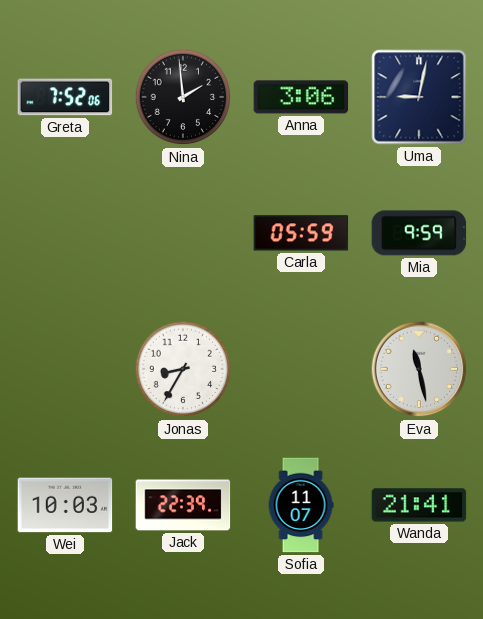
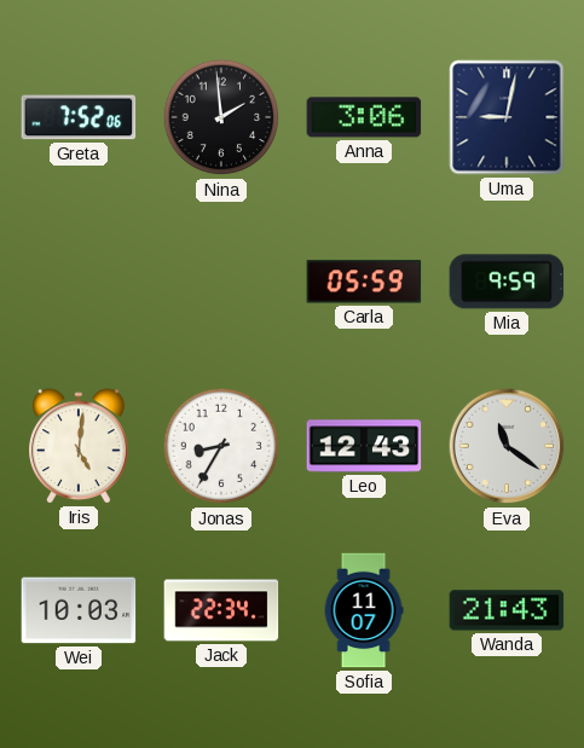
Iris: none -> 5:01
Leo: none -> 12:43
Eva: 11:28 -> 11:21
Jack: 22:39 -> 22:34
Wanda: 21:41 -> 21:43
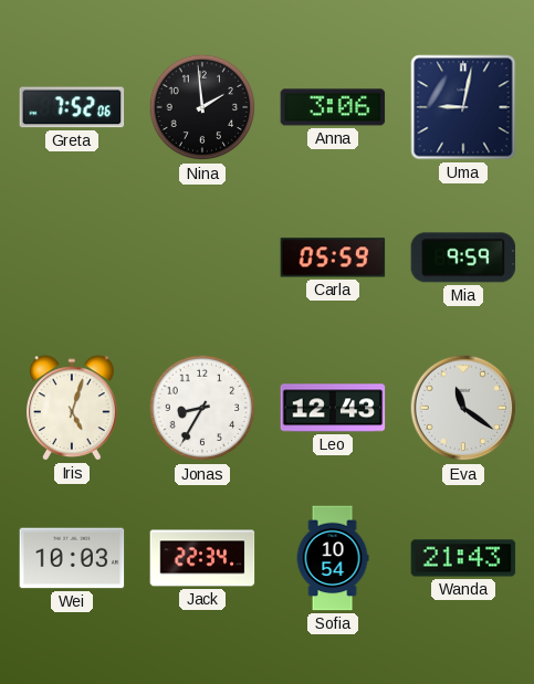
Iris: 5:01 -> 5:03
Sofia: 11:07 -> 10:54
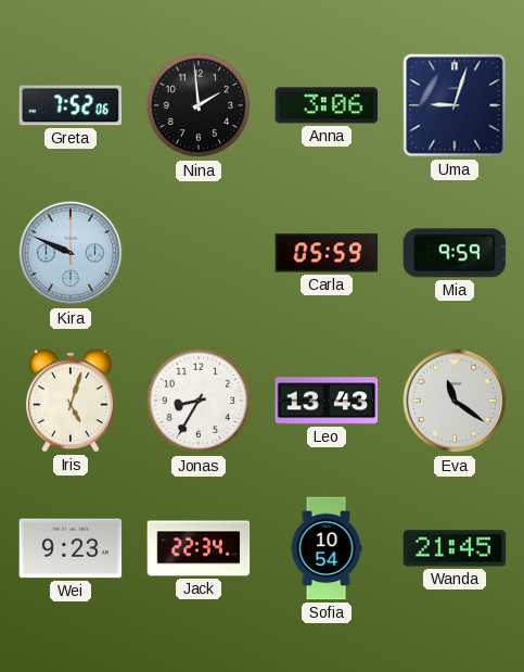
Uma: 9:02 -> 9:03
Kira: none -> 9:49
Leo: 12:43 -> 13:43
Wei: 10:03 -> 9:23
Wanda: 21:43 -> 21:45
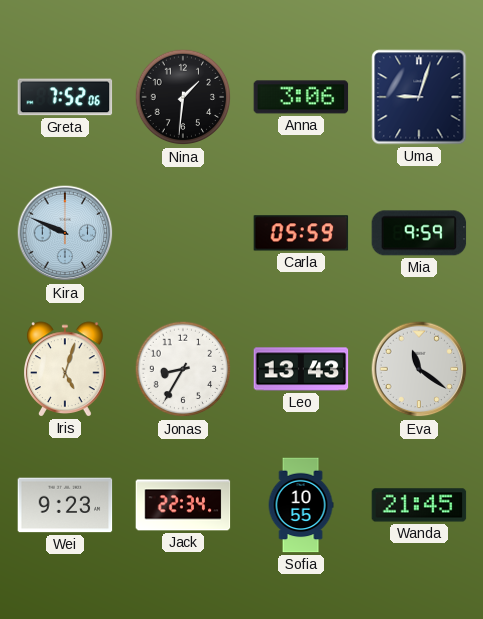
Nina: 1:59 -> 1:31
Sofia: 10:54 -> 10:55
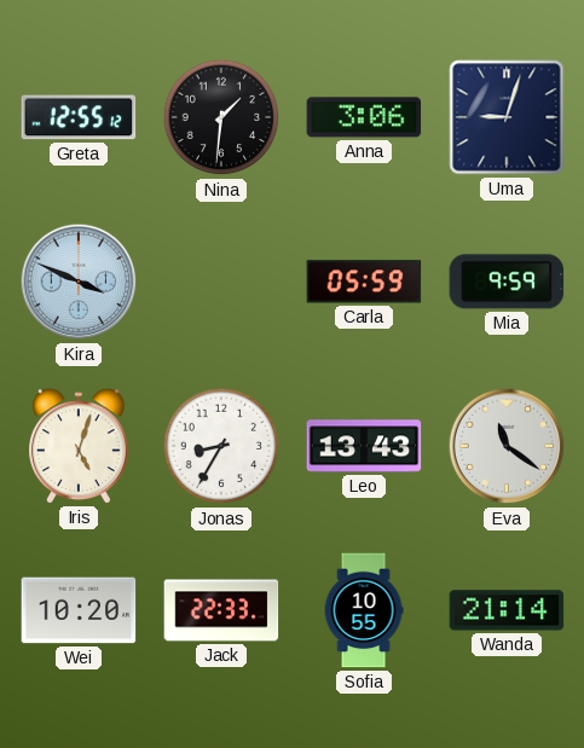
Greta: 7:52 -> 12:55
Kira: 9:49 -> 3:49
Wei: 9:23 -> 10:20
Jack: 22:34 -> 22:33
Wanda: 21:45 -> 21:14
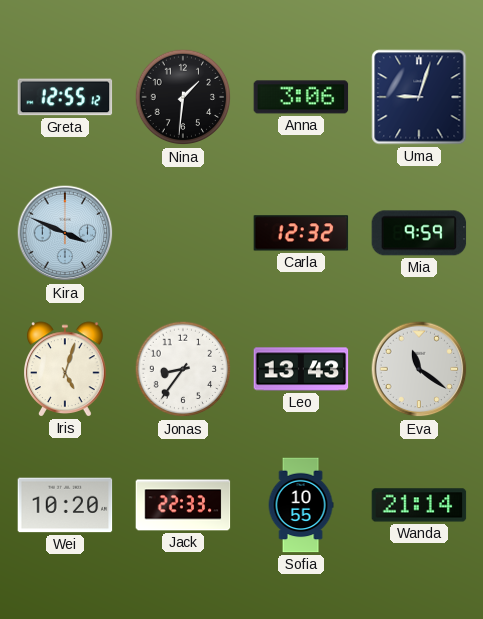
Carla: 05:59 -> 12:32
Jonas: 8:35 -> 8:36
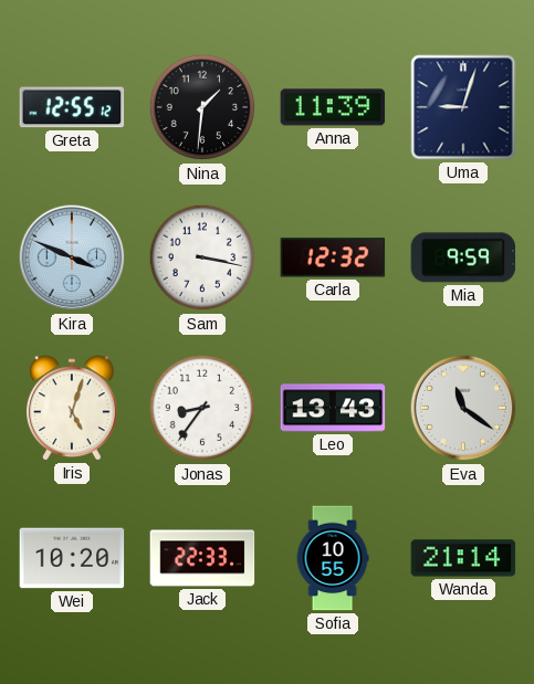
Anna: 3:06 -> 11:39
Sam: none -> 3:17
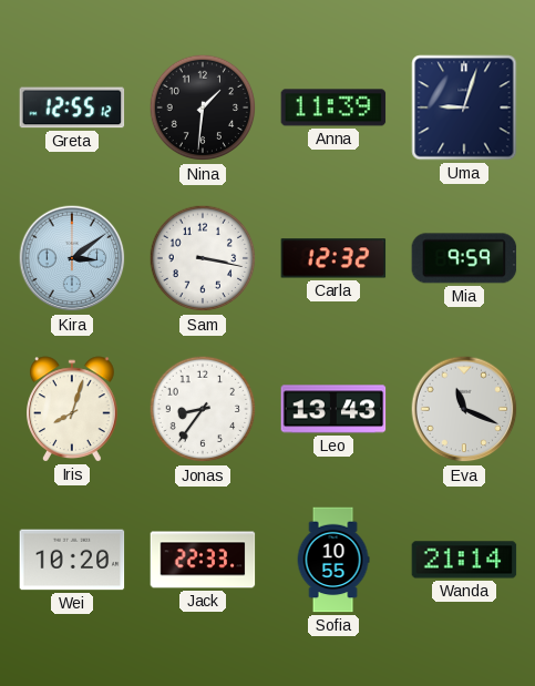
Kira: 3:49 -> 3:09
Iris: 5:03 -> 8:03
Eva: 11:21 -> 11:19
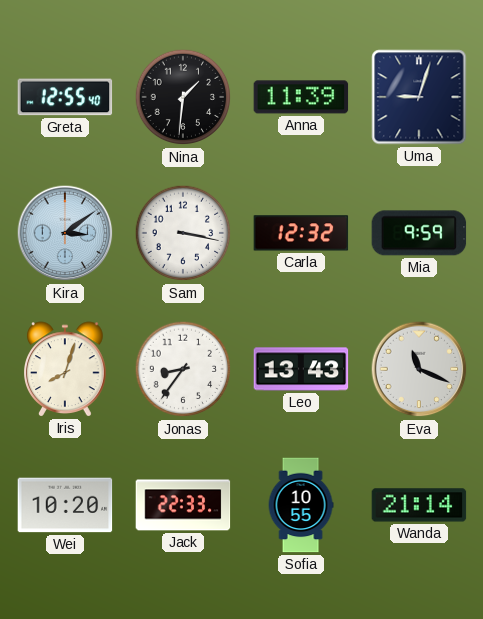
Greta: 12:55:12 -> 12:55:40
